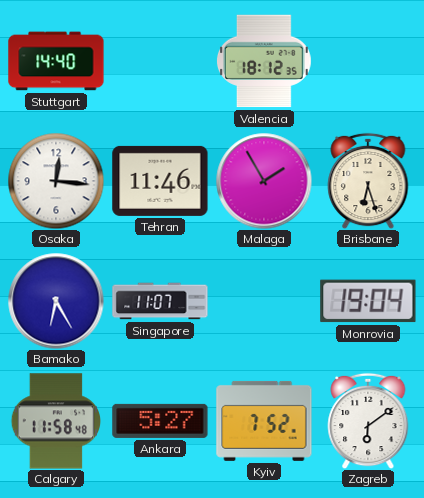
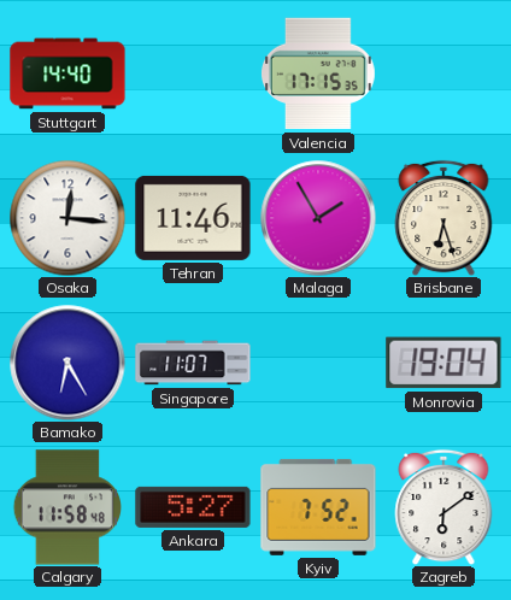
Valencia: 18:12 -> 17:15
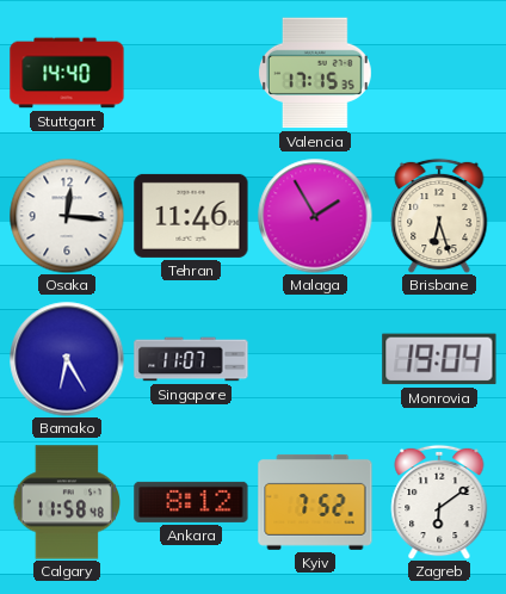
Ankara: 5:27 -> 8:12
